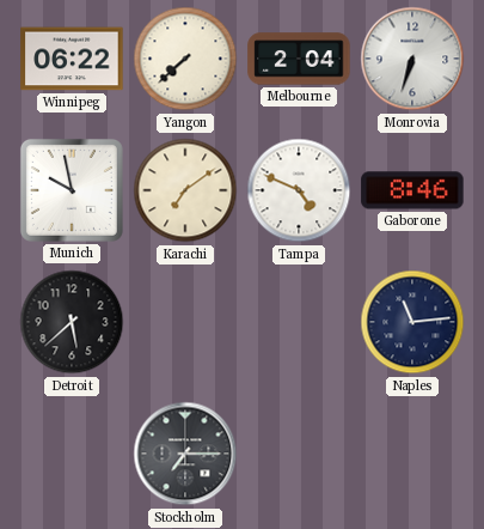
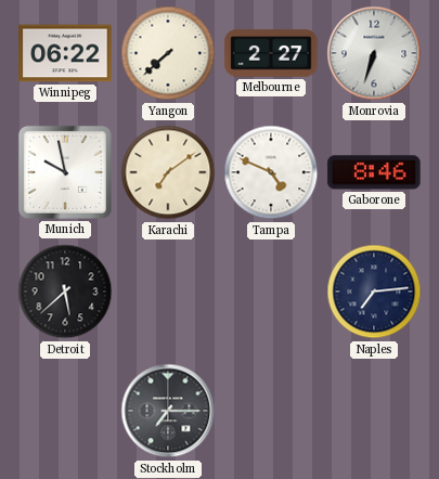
Melbourne: 2:04 -> 2:27
Naples: 11:14 -> 7:14
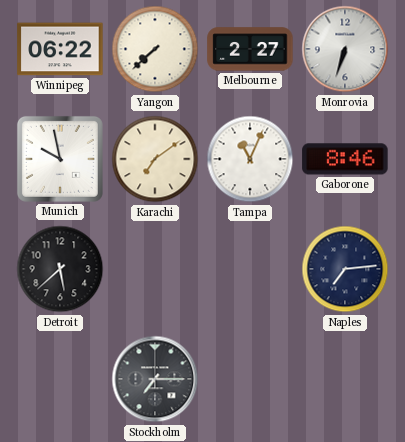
Tampa: 4:49 -> 11:04
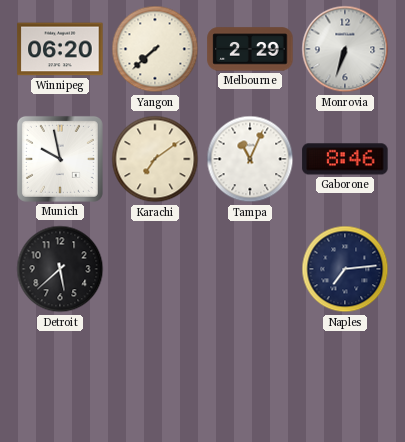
Winnipeg: 06:22 -> 06:20
Melbourne: 2:27 -> 2:29
Stockholm: 7:15 -> none
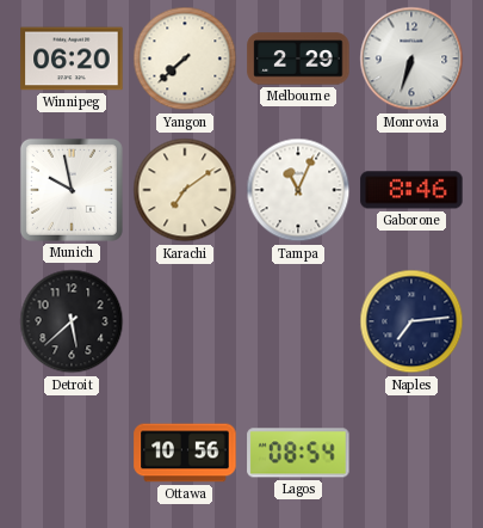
Ottawa: none -> 10:56
Lagos: none -> 08:54
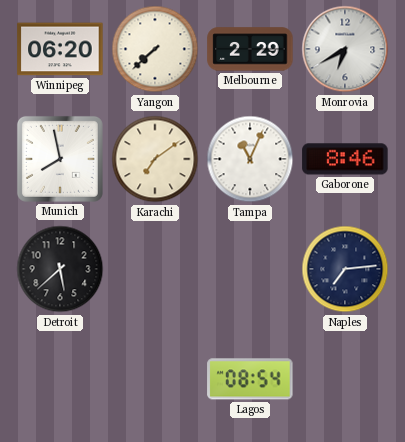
Monrovia: 6:33 -> 6:40
Munich: 9:58 -> 7:58
Ottawa: 10:56 -> none
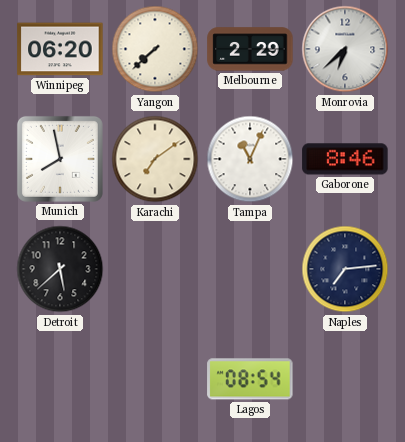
Monrovia: 6:40 -> 6:38
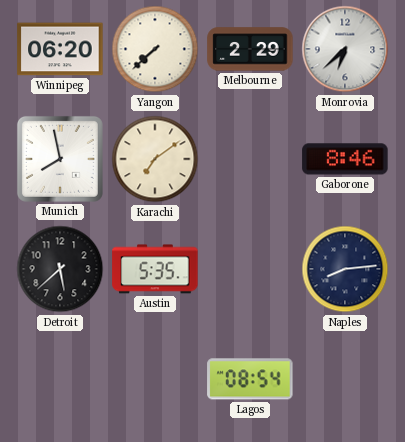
Tampa: 11:04 -> none
Austin: none -> 5:35
Naples: 7:14 -> 8:14
